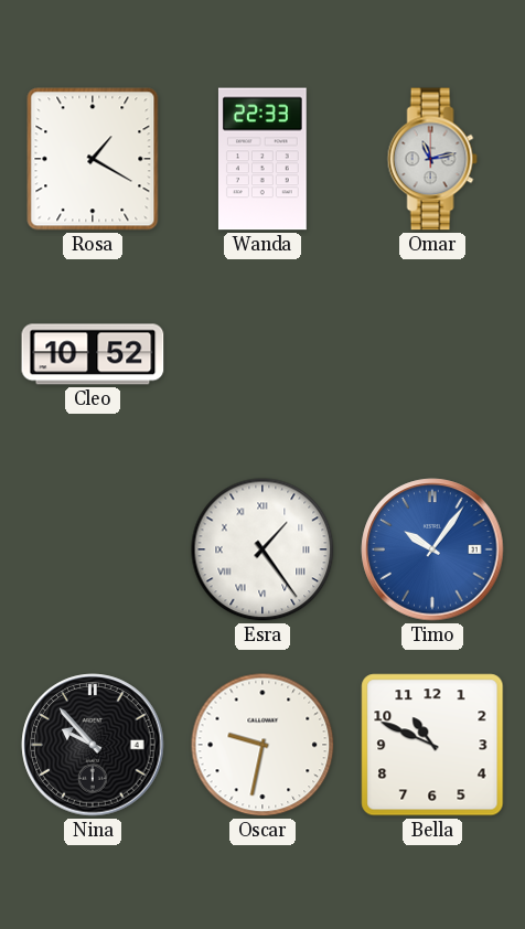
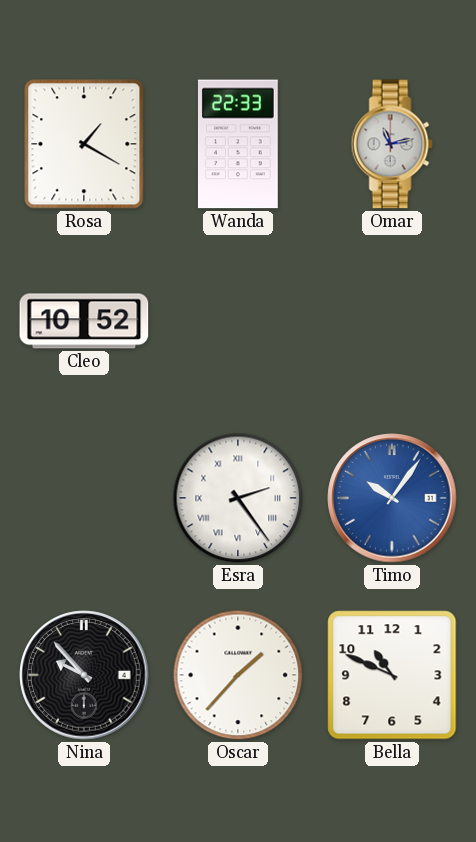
Esra: 1:24 -> 2:24
Oscar: 9:32 -> 1:37
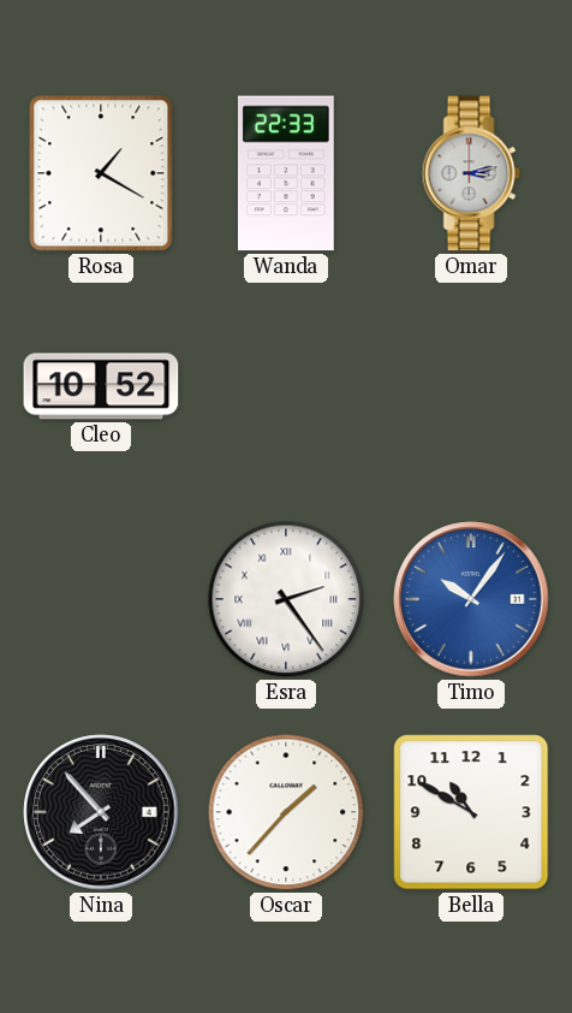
Omar: 11:13 -> 3:13
Nina: 9:53 -> 7:53
Bella: 10:49 -> 10:50
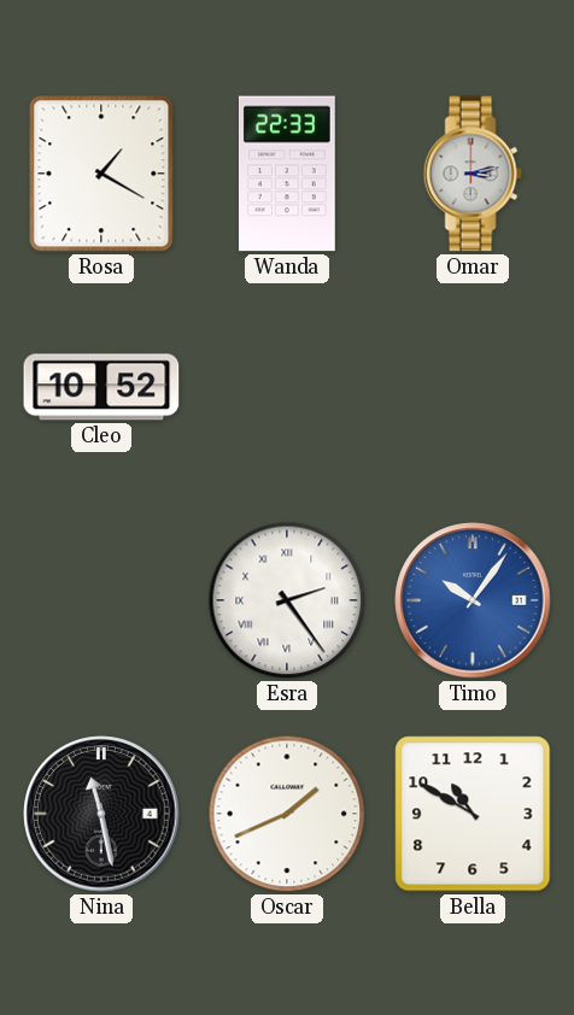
Nina: 7:53 -> 11:28
Oscar: 1:37 -> 1:41
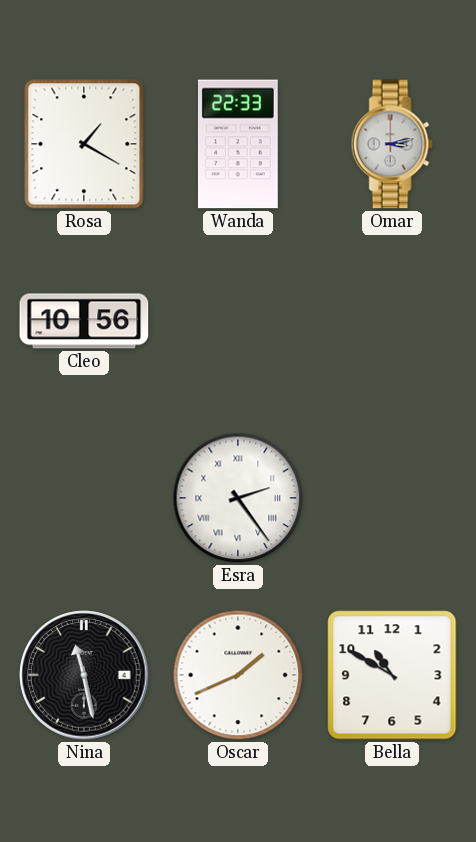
Cleo: 10:52 -> 10:56
Timo: 10:06 -> none
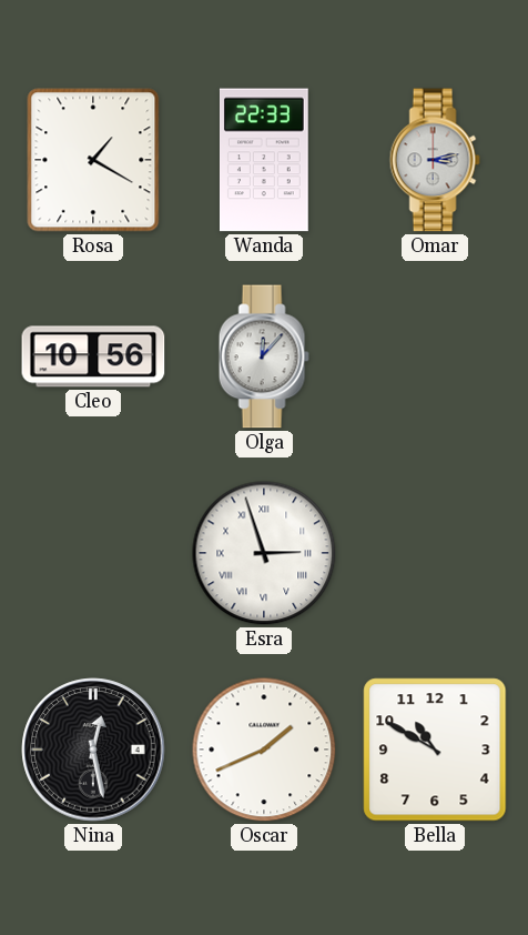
Olga: none -> 12:07
Esra: 2:24 -> 2:57
Nina: 11:28 -> 12:28
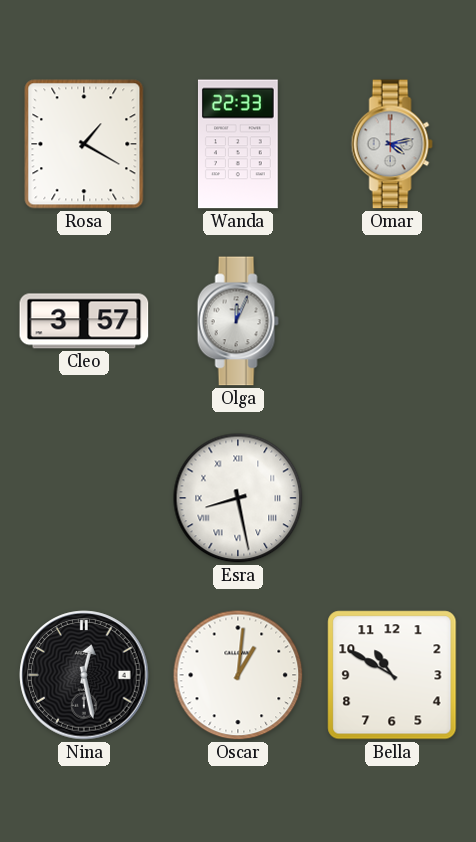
Omar: 3:13 -> 4:13
Cleo: 10:56 -> 3:57
Olga: 12:07 -> 12:04
Esra: 2:57 -> 8:28
Oscar: 1:41 -> 1:01
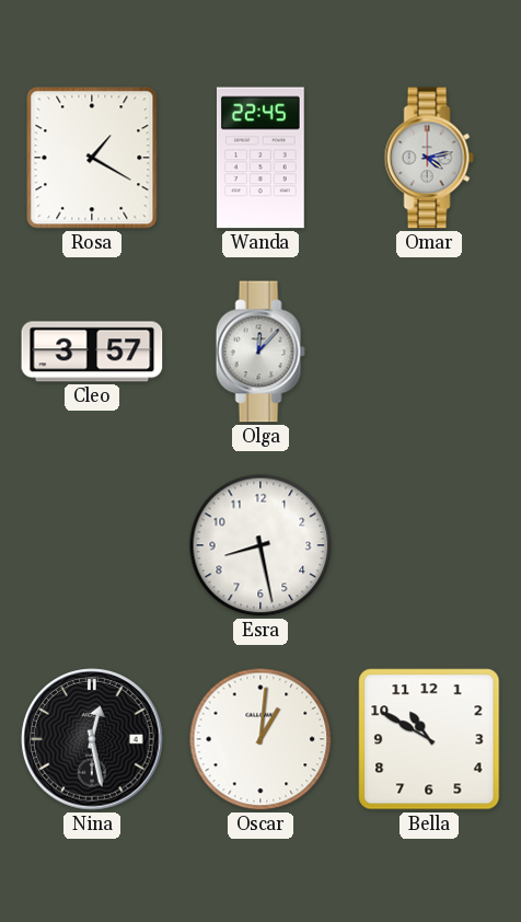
Wanda: 22:33 -> 22:45
Olga: 12:04 -> 12:07
Esra numerals: Roman -> Arabic
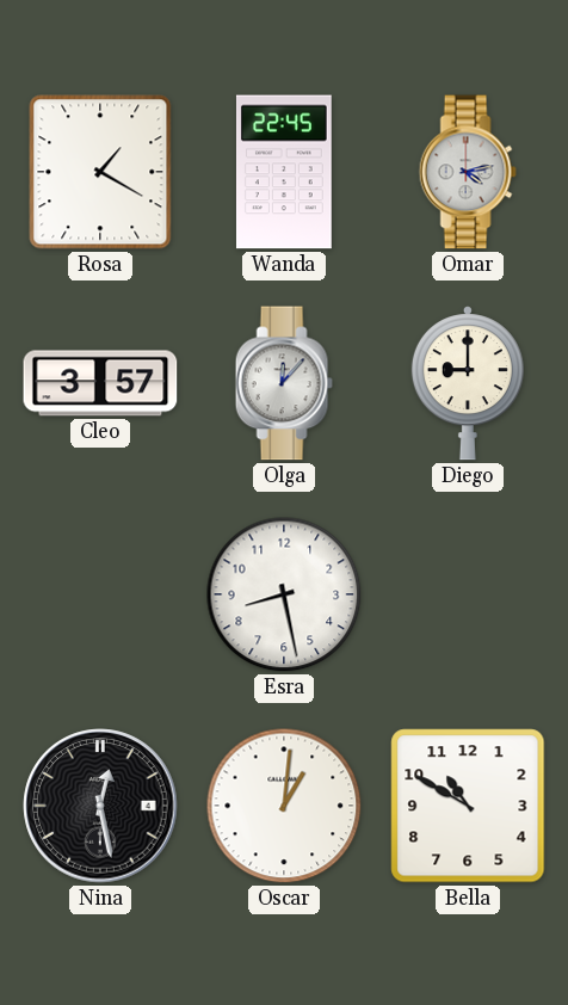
Diego: none -> 9:00
